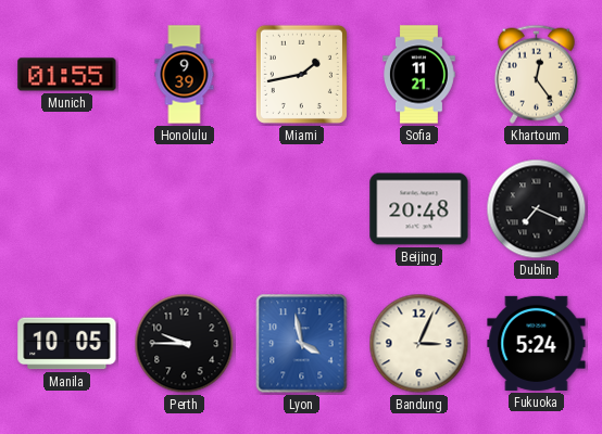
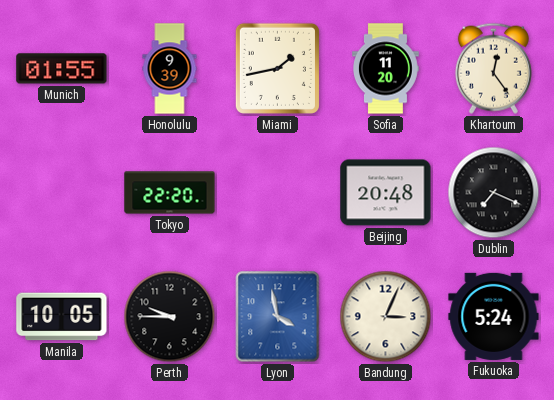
Sofia: 11:21 -> 11:20
Tokyo: none -> 22:20
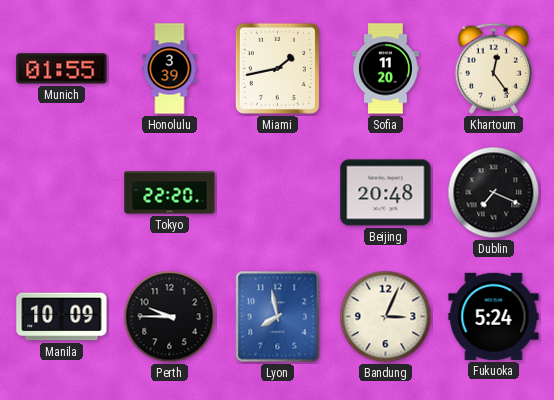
Honolulu: 9:39 -> 3:39
Manila: 10:05 -> 10:09
Lyon: 3:58 -> 7:58
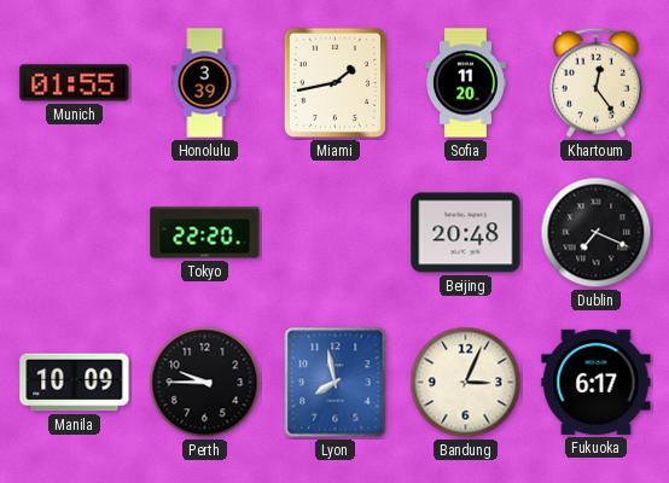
Fukuoka: 5:24 -> 6:17
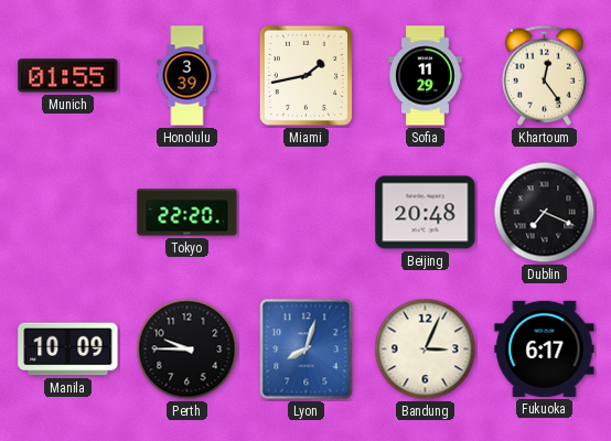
Sofia: 11:20 -> 11:29
Lyon: 7:58 -> 8:03
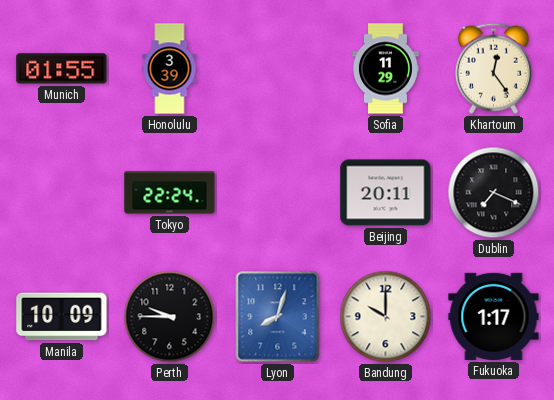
Miami: 1:43 -> none
Tokyo: 22:20 -> 22:24
Beijing: 20:48 -> 20:11
Bandung: 3:04 -> 10:00
Fukuoka: 6:17 -> 1:17
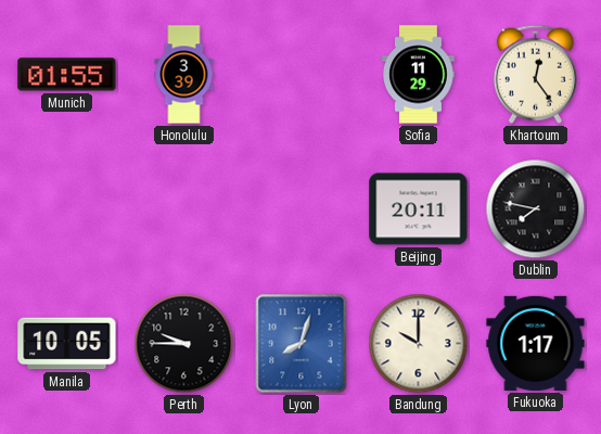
Tokyo: 22:24 -> none
Dublin: 7:19 -> 7:47
Manila: 10:09 -> 10:05
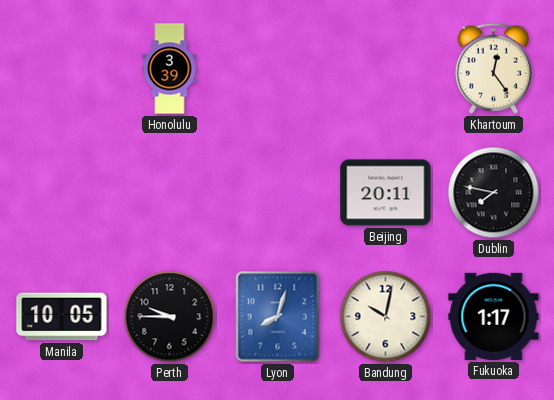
Munich: 01:55 -> none
Sofia: 11:29 -> none
Bandung: 10:00 -> 10:02
